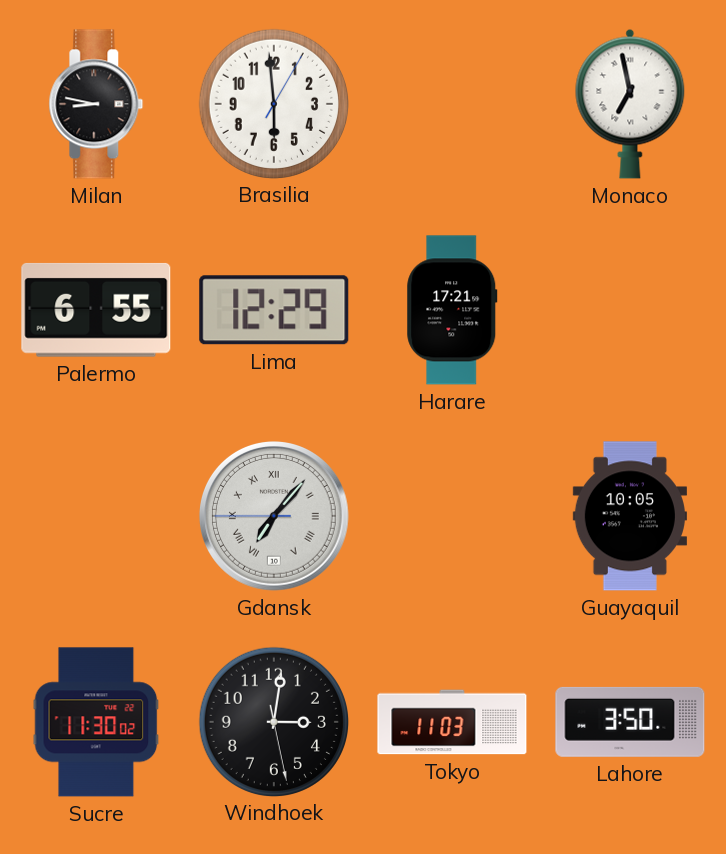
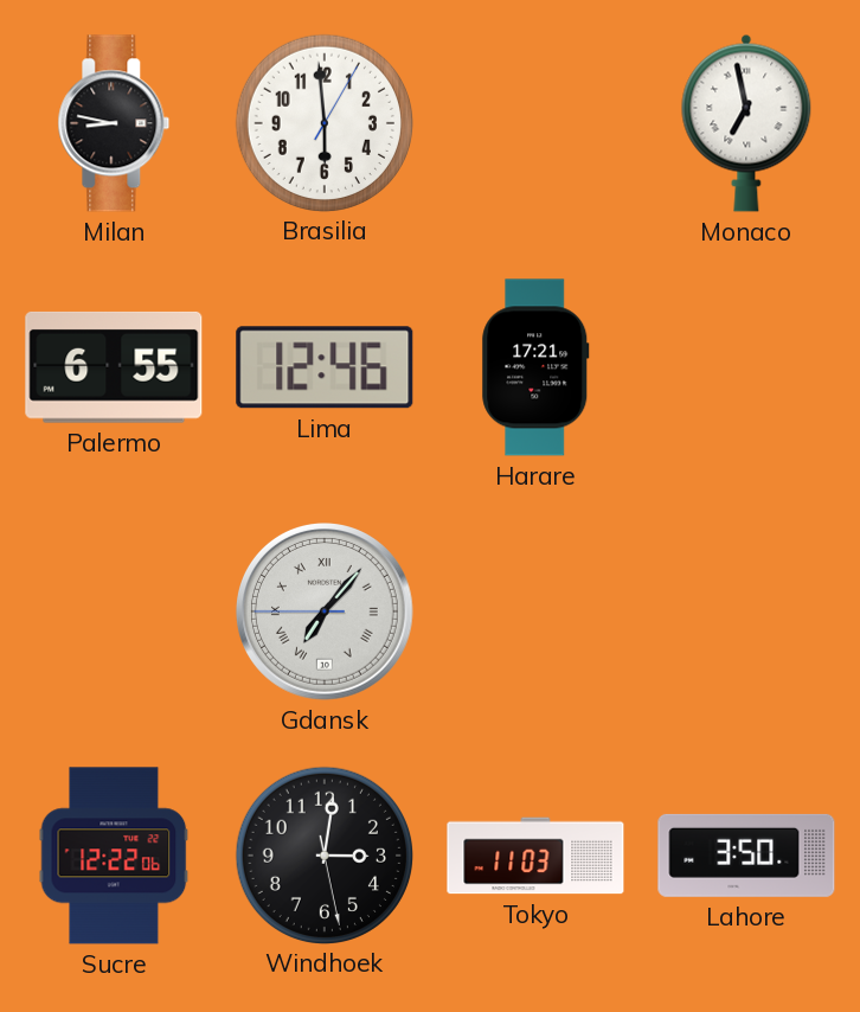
Lima: 12:29 -> 12:46
Guayaquil: 10:05 -> none
Sucre: 11:30 -> 12:22
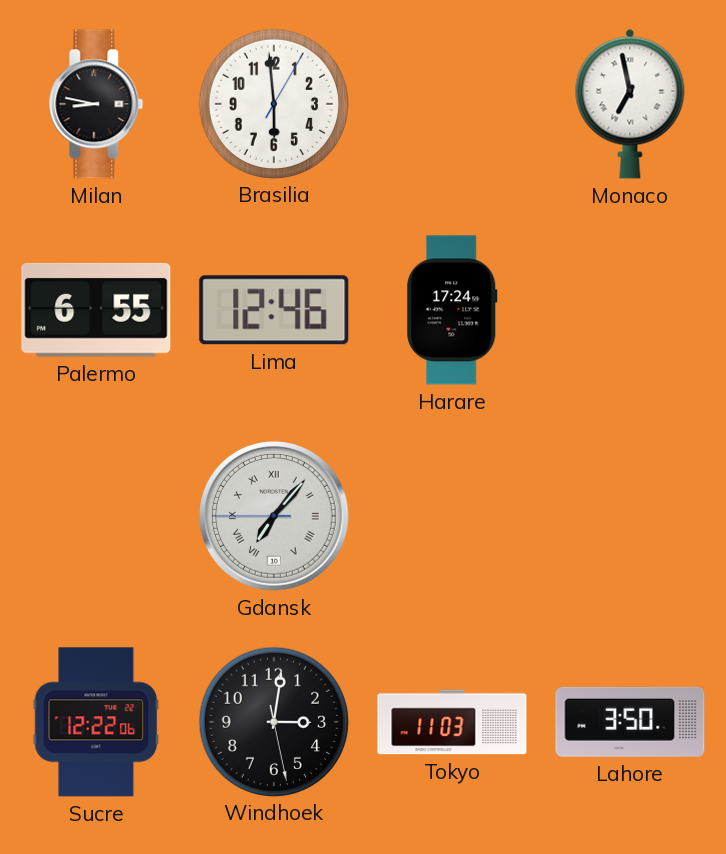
Harare: 17:21 -> 17:24
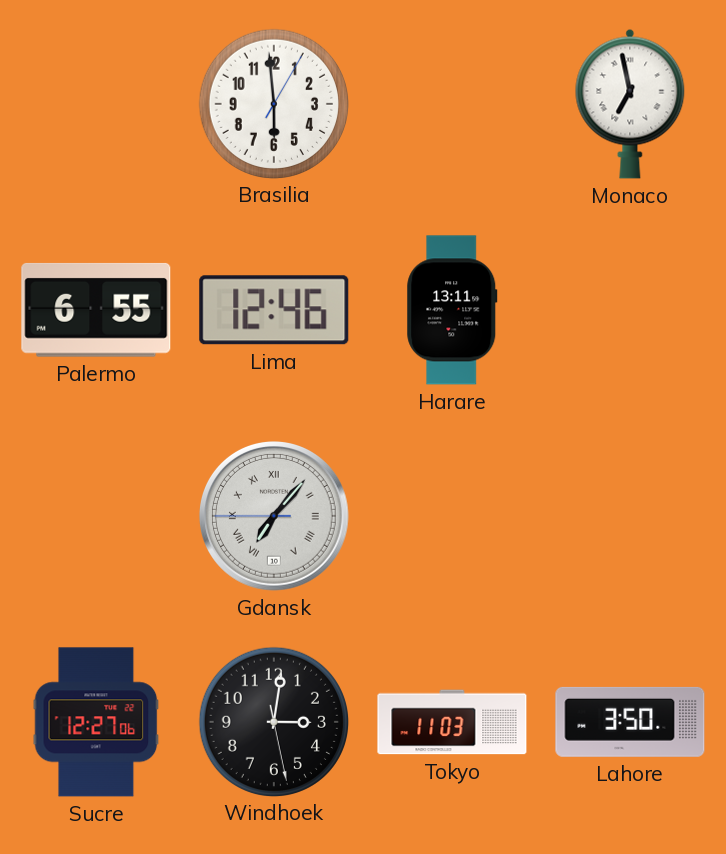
Milan: 8:47 -> none
Harare: 17:24 -> 13:11
Sucre: 12:22 -> 12:27
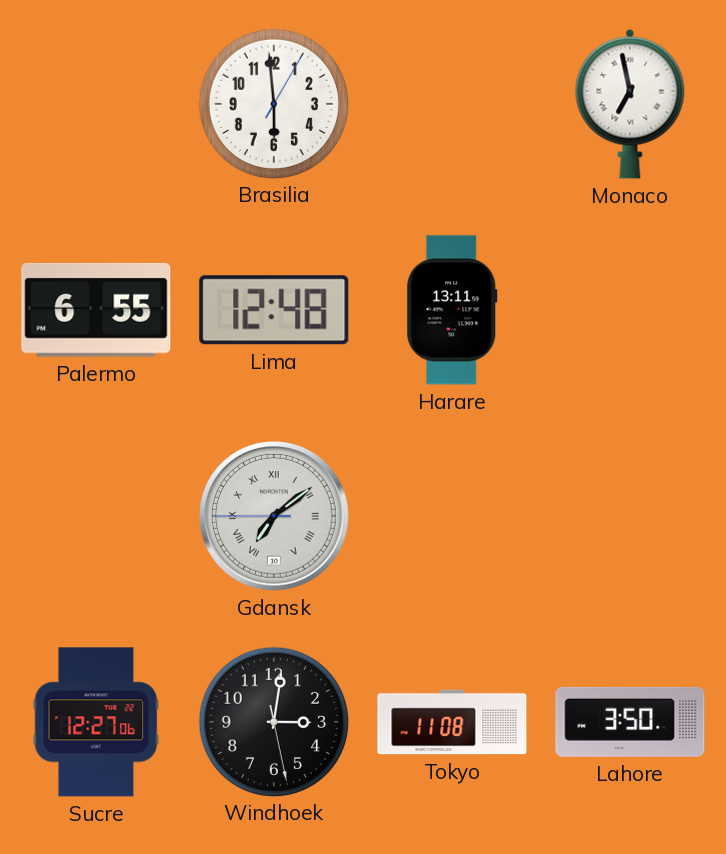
Lima: 12:46 -> 12:48
Gdansk: 7:06 -> 7:08
Tokyo: 11:03 -> 11:08
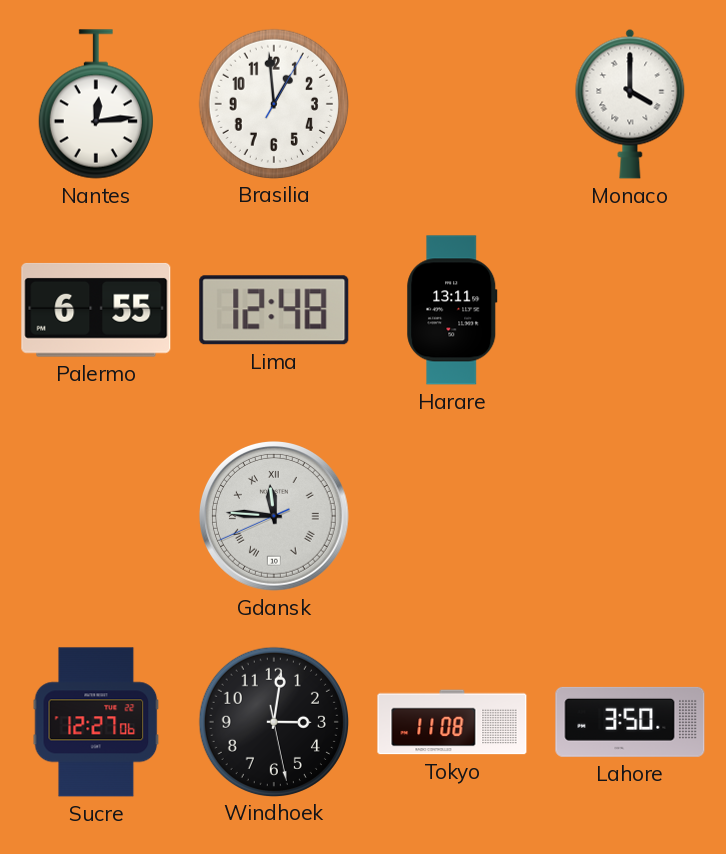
Nantes: none -> 12:14
Brasilia: 5:59 -> 12:59
Monaco: 6:58 -> 4:00
Gdansk: 7:08 -> 11:45
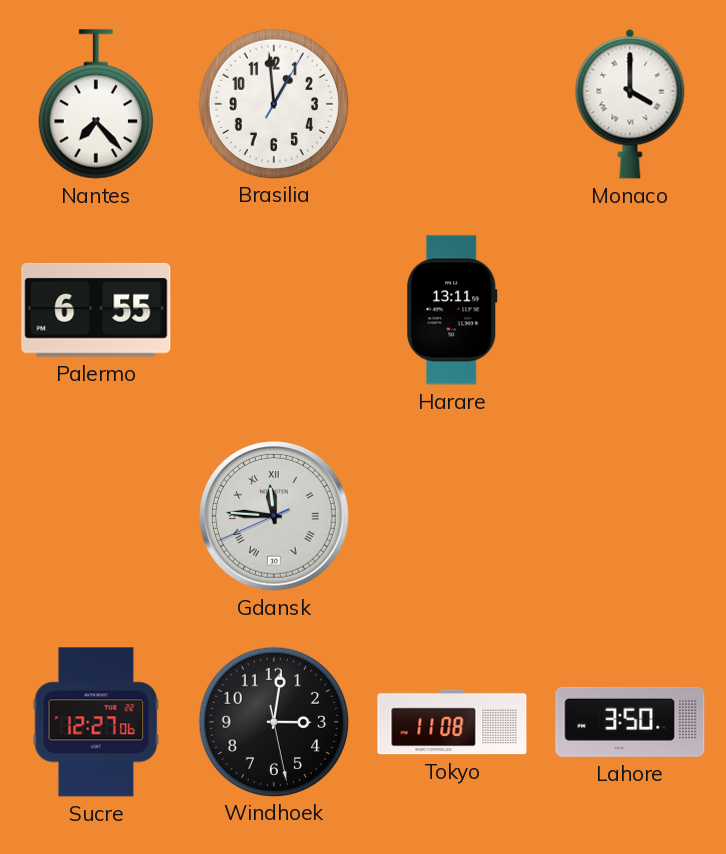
Nantes: 12:14 -> 7:23
Lima: 12:48 -> none
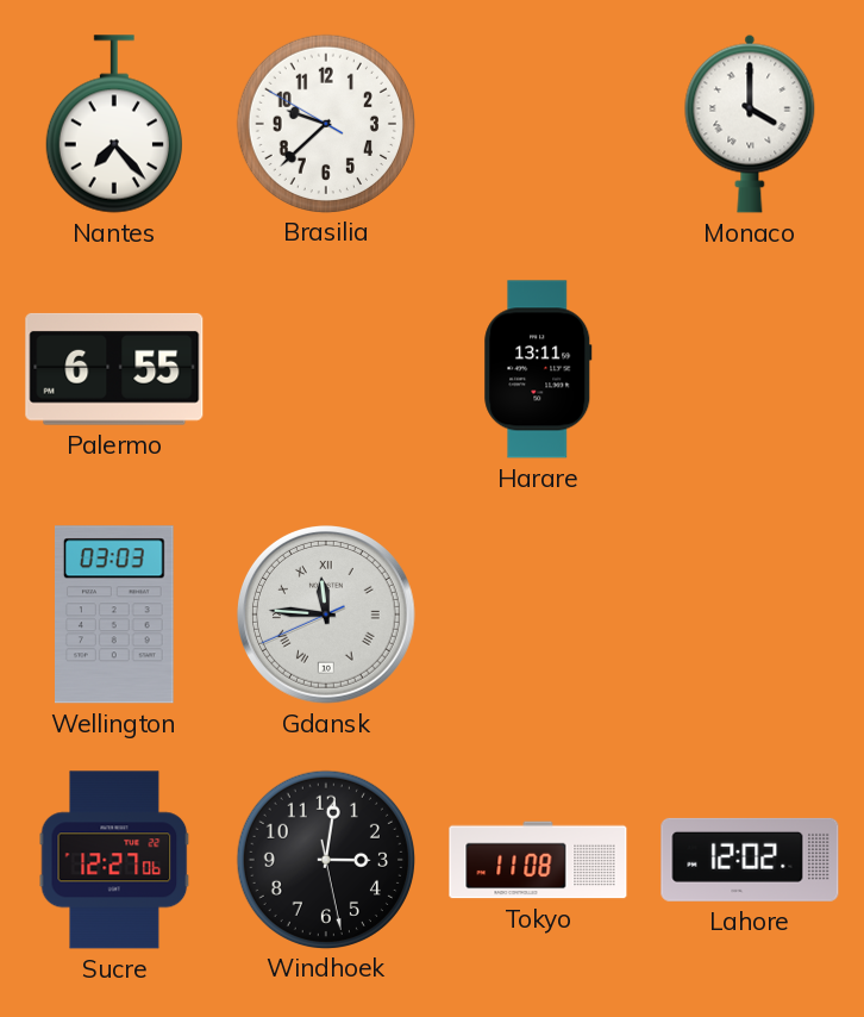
Brasilia: 12:59 -> 9:37
Wellington: none -> 03:03
Lahore: 3:50 -> 12:02
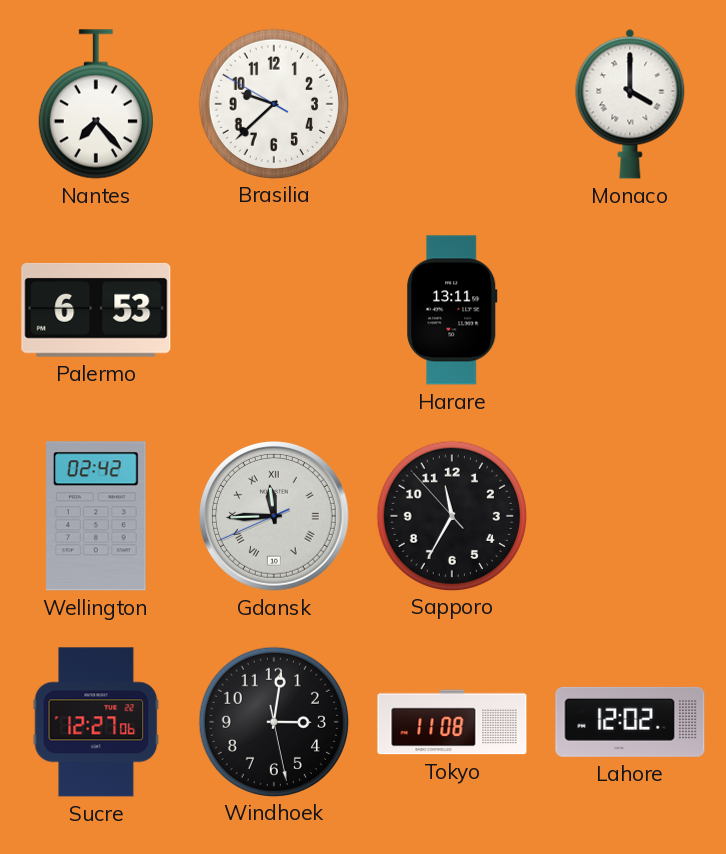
Palermo: 6:55 -> 6:53
Wellington: 03:03 -> 02:42
Gdansk: 11:45 -> 11:44
Sapporo: none -> 11:34
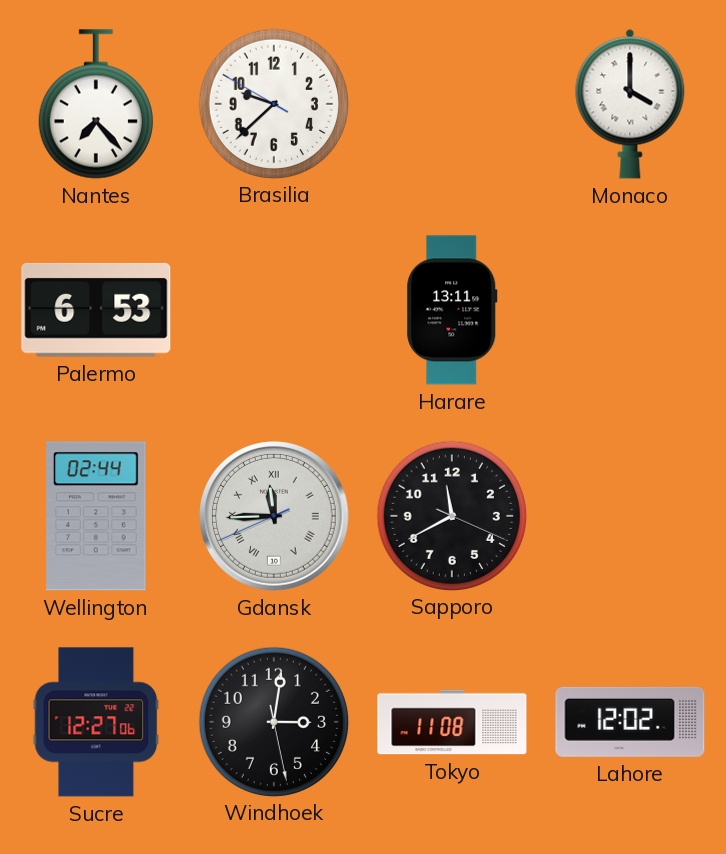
Wellington: 02:42 -> 02:44
Sapporo: 11:34 -> 11:40
